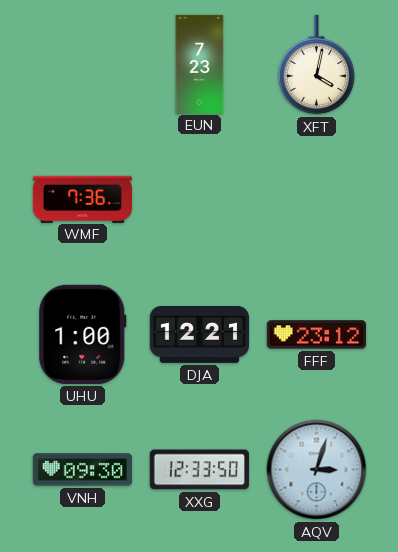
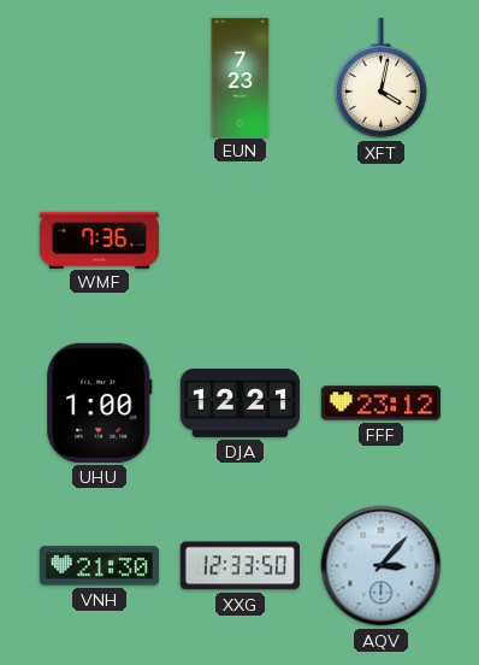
VNH: 09:30 -> 21:30
AQV: 3:03 -> 3:07
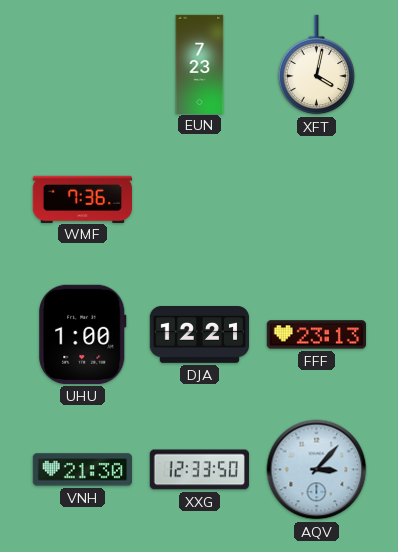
FFF: 23:12 -> 23:13
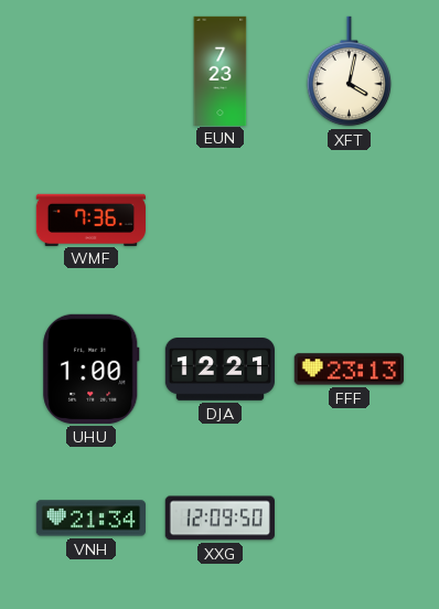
VNH: 21:30 -> 21:34
XXG: 12:33 -> 12:09
AQV: 3:07 -> none
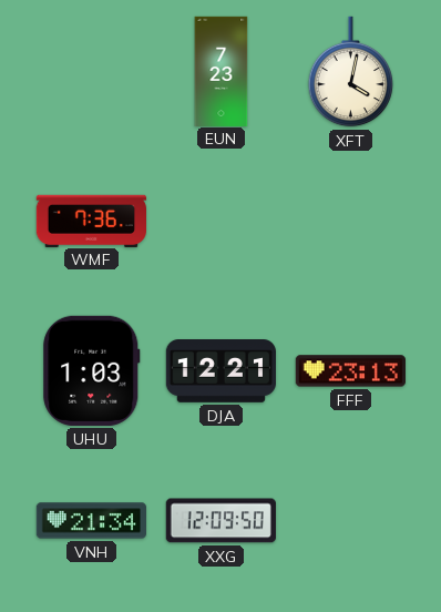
UHU: 1:00 -> 1:03
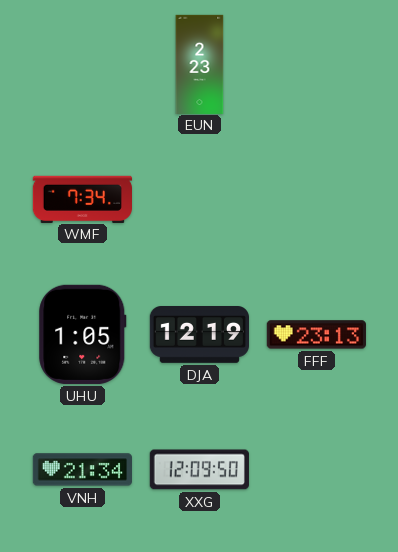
EUN: 7:23 -> 2:23
XFT: 4:02 -> none
WMF: 7:36 -> 7:34
UHU: 1:03 -> 1:05
DJA: 12:21 -> 12:19
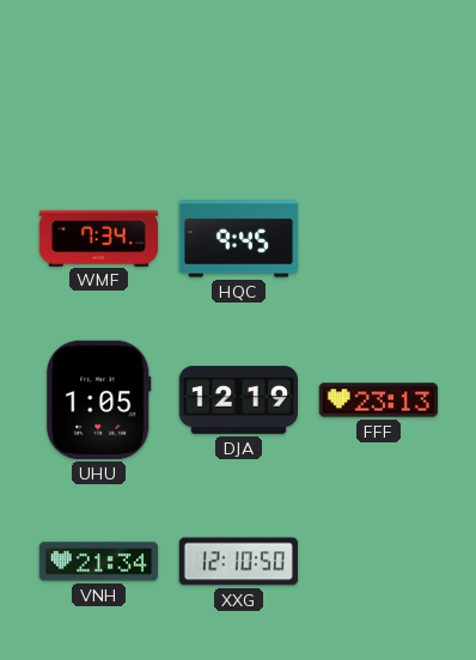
EUN: 2:23 -> none
HQC: none -> 9:45
XXG: 12:09 -> 12:10
